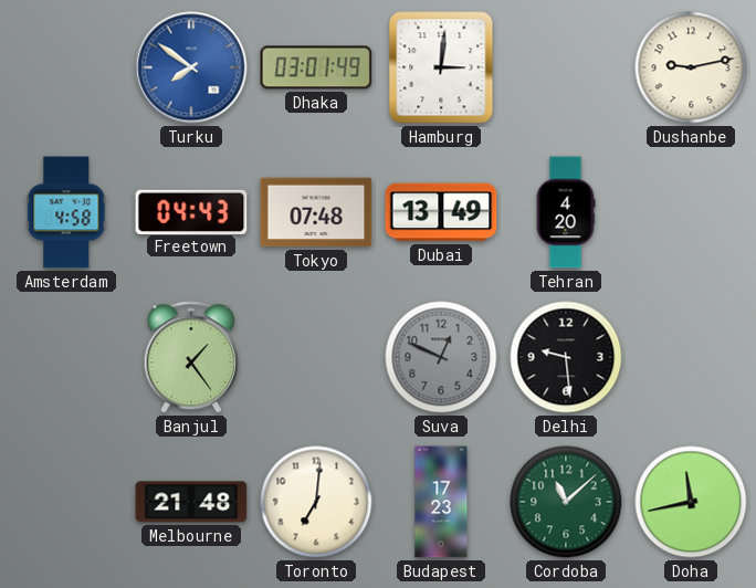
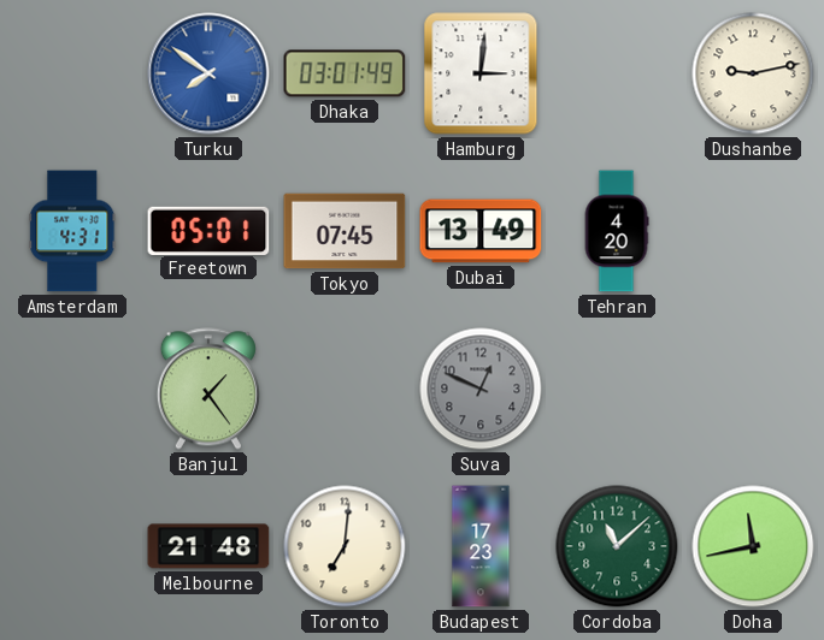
Amsterdam: 4:58 -> 4:31
Freetown: 04:43 -> 05:01
Tokyo: 07:48 -> 07:45
Delhi: 9:29 -> none
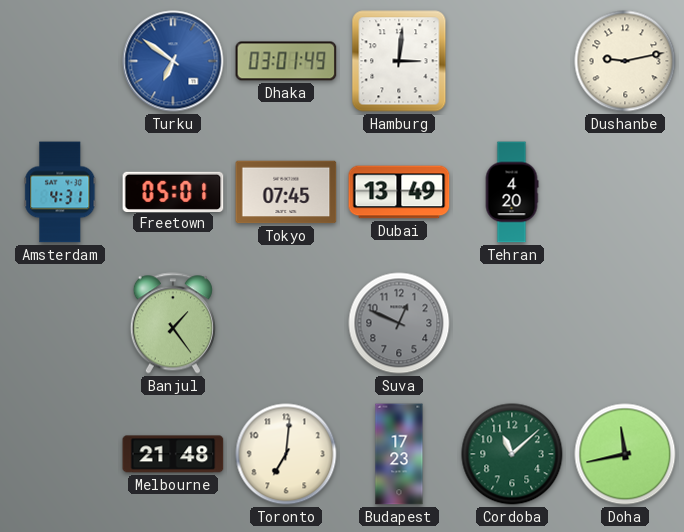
Turku: 7:51 -> 6:51
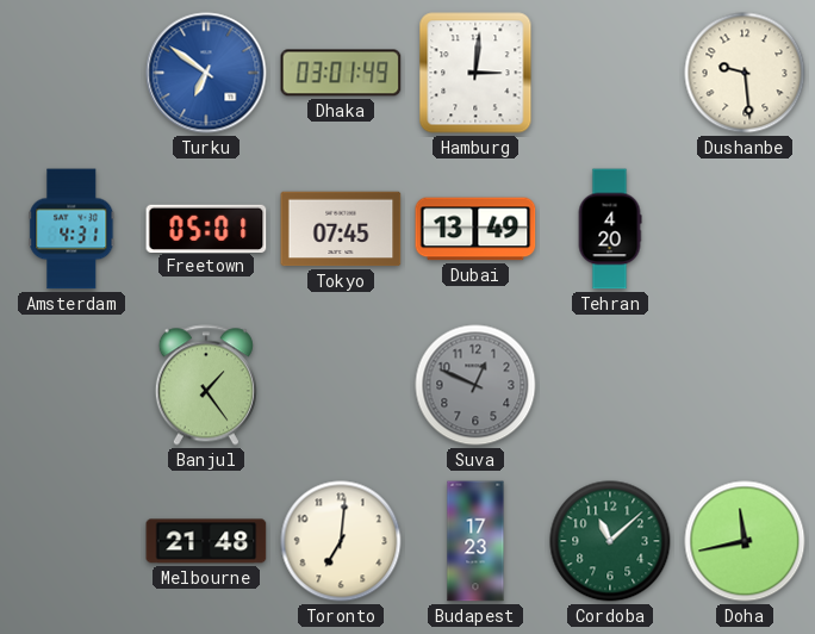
Dushanbe: 9:13 -> 9:29
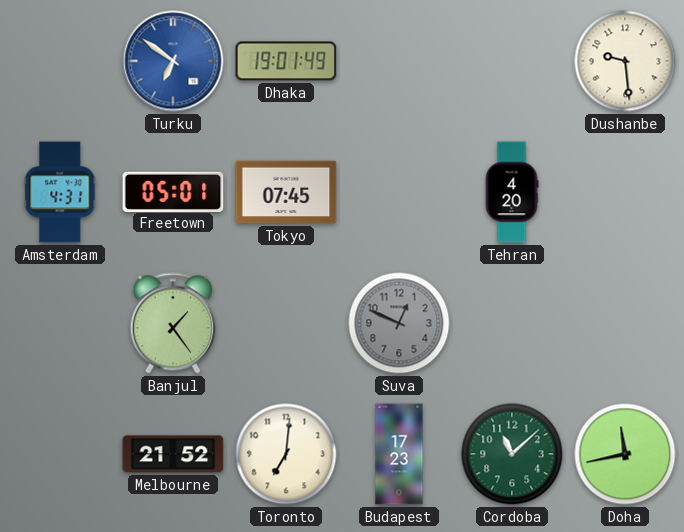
Dhaka: 03:01 -> 19:01
Hamburg: 3:01 -> none
Dubai: 13:49 -> none
Melbourne: 21:48 -> 21:52
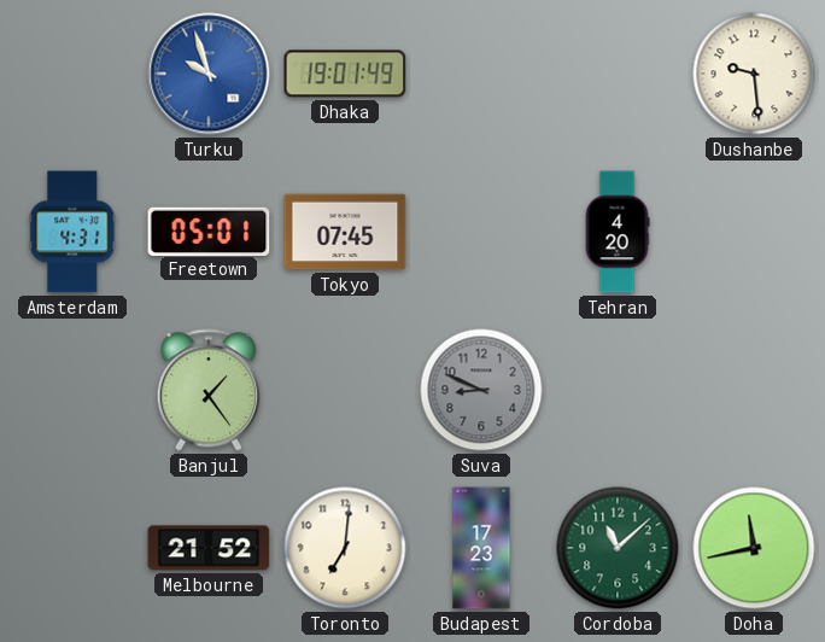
Turku: 6:51 -> 9:57
Suva: 12:49 -> 8:49
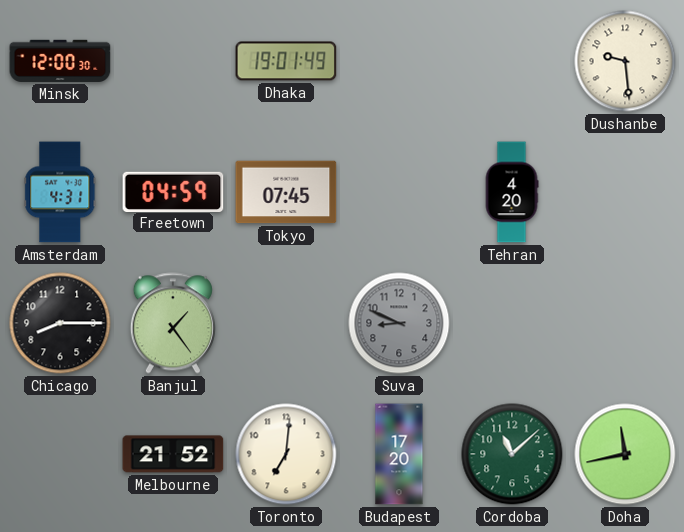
Minsk: none -> 12:00
Turku: 9:57 -> none
Freetown: 05:01 -> 04:59
Chicago: none -> 8:15
Budapest: 17:23 -> 17:20
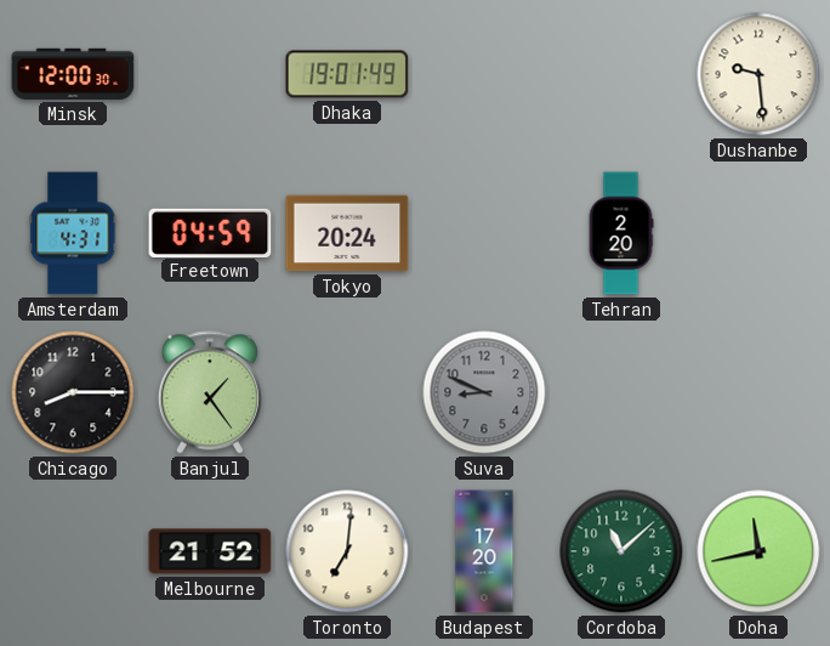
Tokyo: 07:45 -> 20:24
Tehran: 4:20 -> 2:20
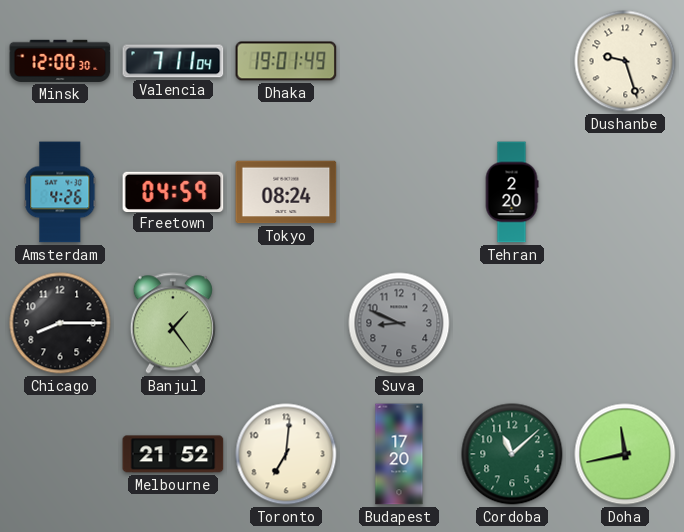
Valencia: none -> 7:11
Dushanbe: 9:29 -> 9:27
Amsterdam: 4:31 -> 4:26
Tokyo: 20:24 -> 08:24
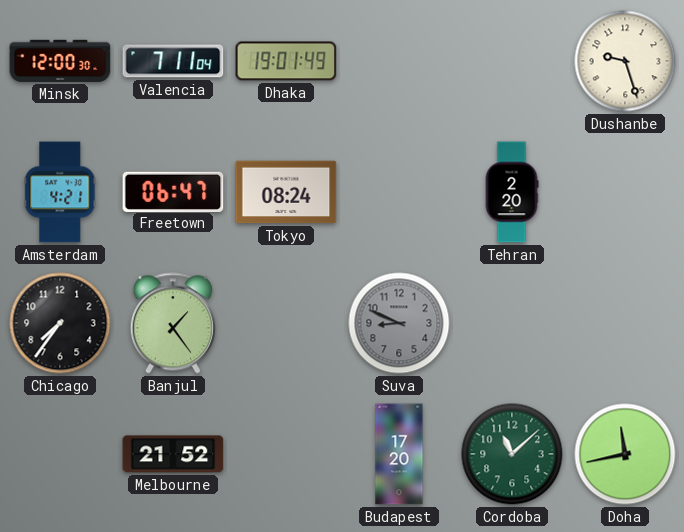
Amsterdam: 4:26 -> 4:21
Freetown: 04:59 -> 06:47
Chicago: 8:15 -> 7:36
Toronto: 7:01 -> none
